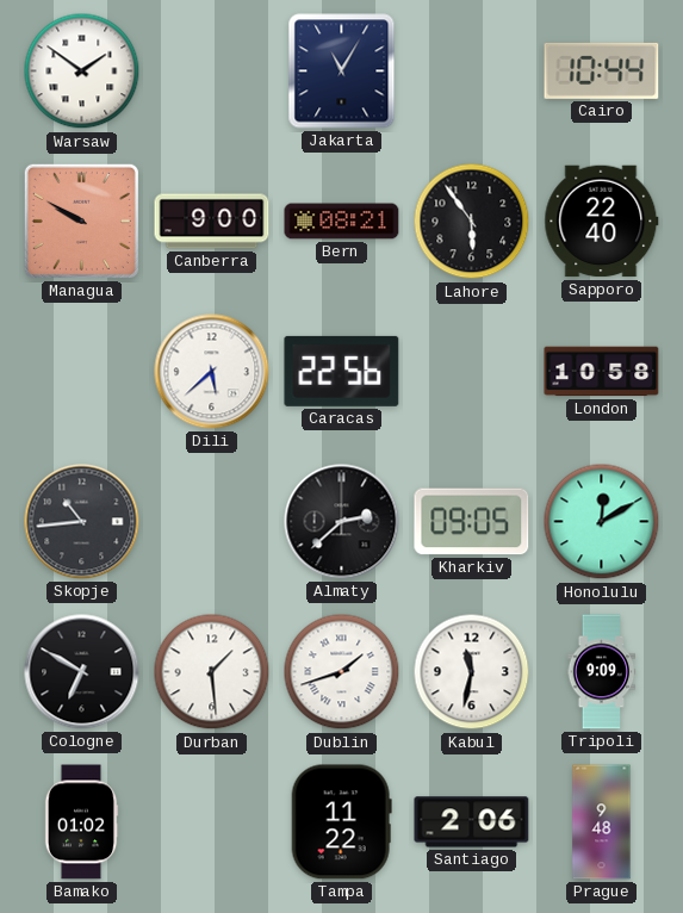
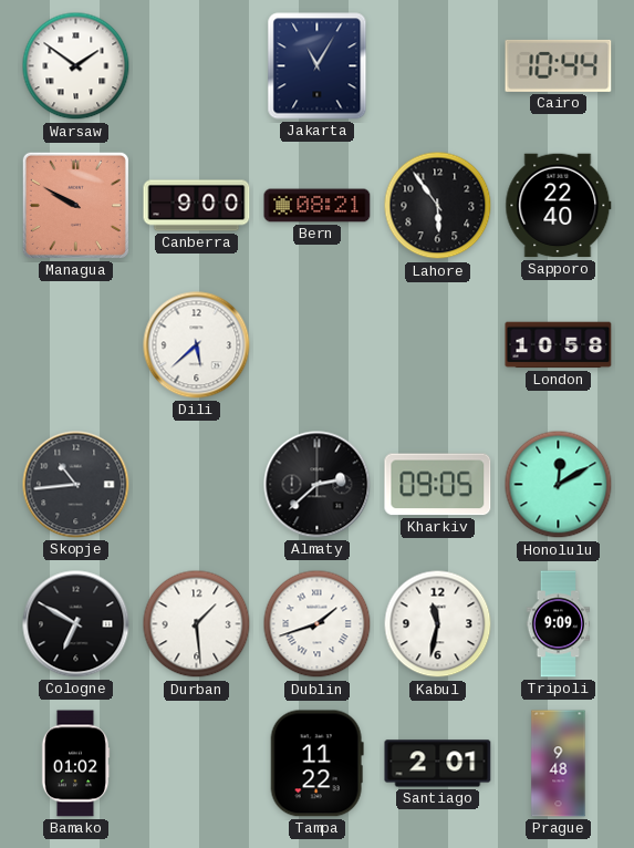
Caracas: 22:56 -> none
Santiago: 2:06 -> 2:01
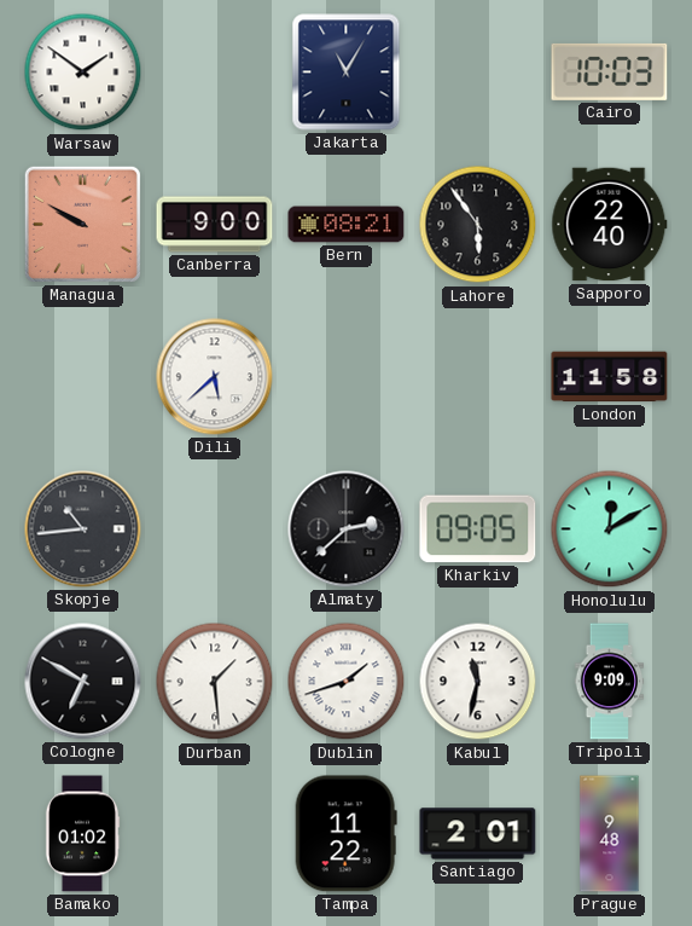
Cairo: 10:44 -> 10:03
London: 10:58 -> 11:58
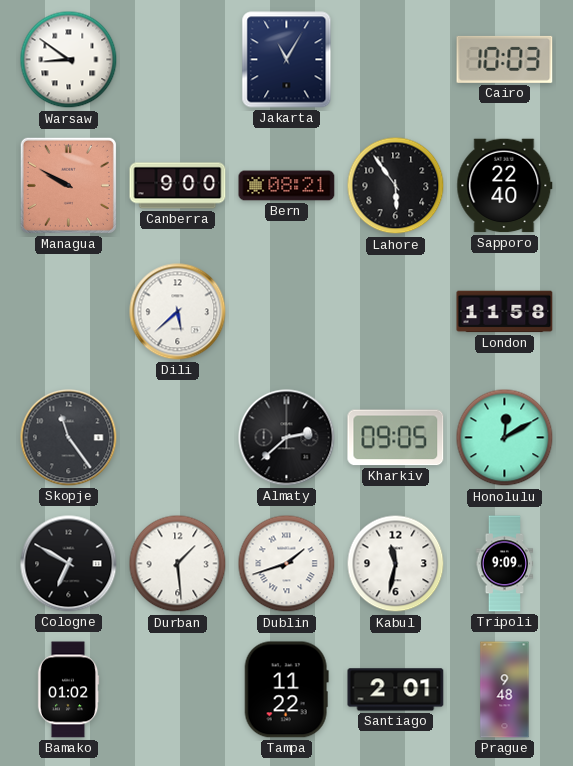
Warsaw: 1:51 -> 8:51
Skopje: 10:44 -> 11:24
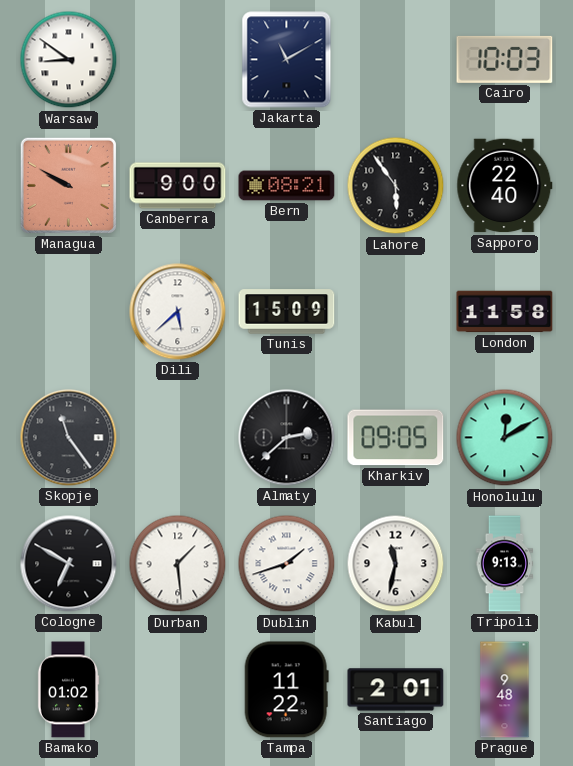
Jakarta: 11:05 -> 11:10
Tunis: none -> 15:09
Tripoli: 9:09 -> 9:13
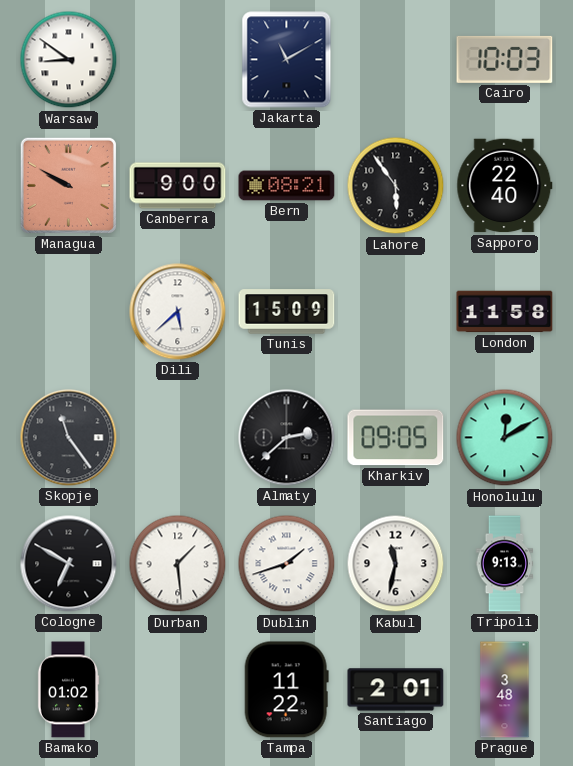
Prague: 9:48 -> 3:48
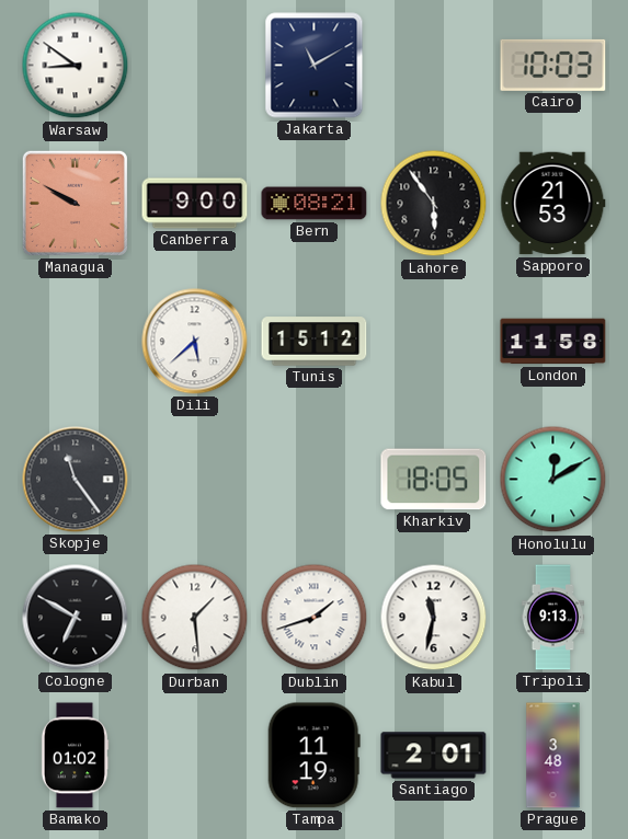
Sapporo: 22:40 -> 21:53
Tunis: 15:09 -> 15:12
Almaty: 2:38 -> none
Kharkiv: 09:05 -> 18:05
Tampa: 11:22 -> 11:19
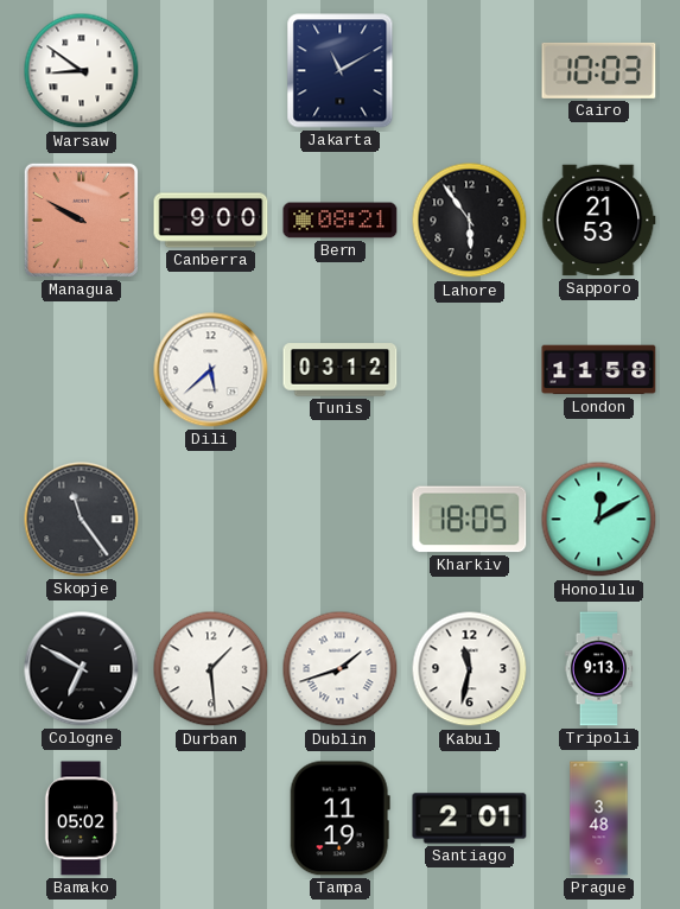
Tunis: 15:12 -> 03:12
Bamako: 01:02 -> 05:02
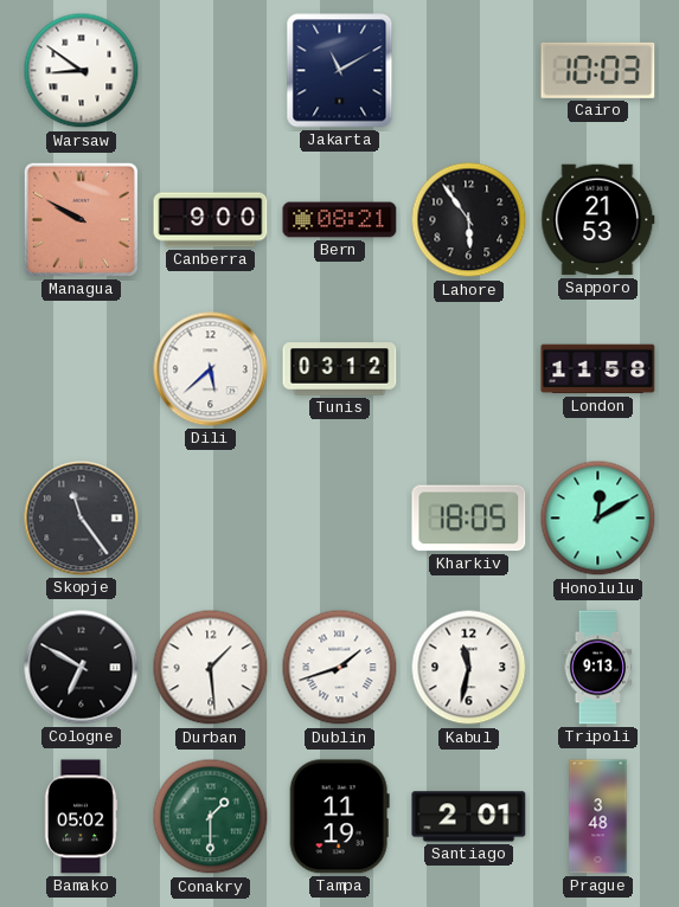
Conakry: none -> 1:30
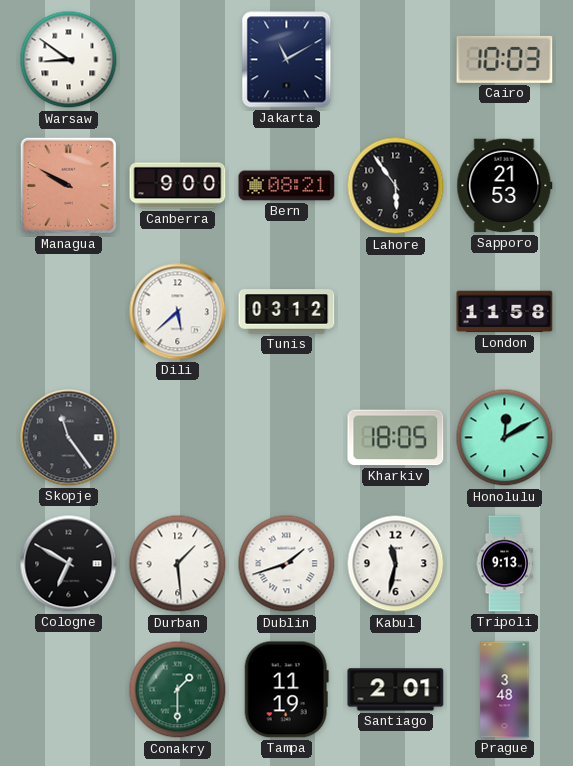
Bamako: 05:02 -> none
